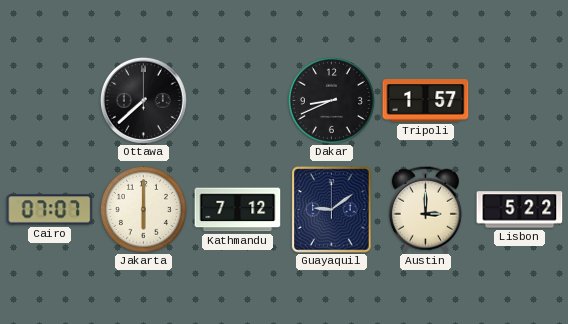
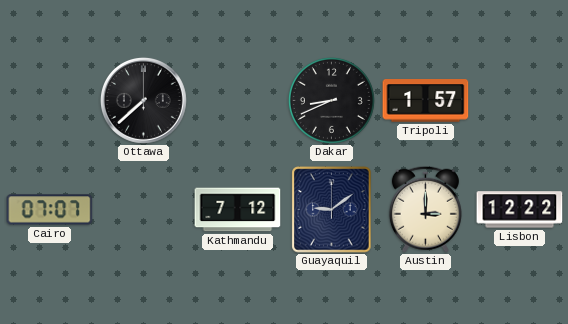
Jakarta: 6:00 -> none
Lisbon: 5:22 -> 12:22
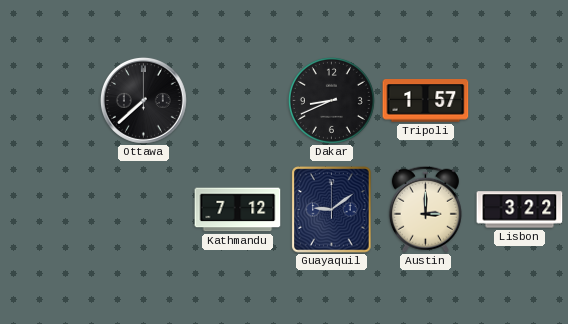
Cairo: 07:07 -> none
Lisbon: 12:22 -> 3:22
